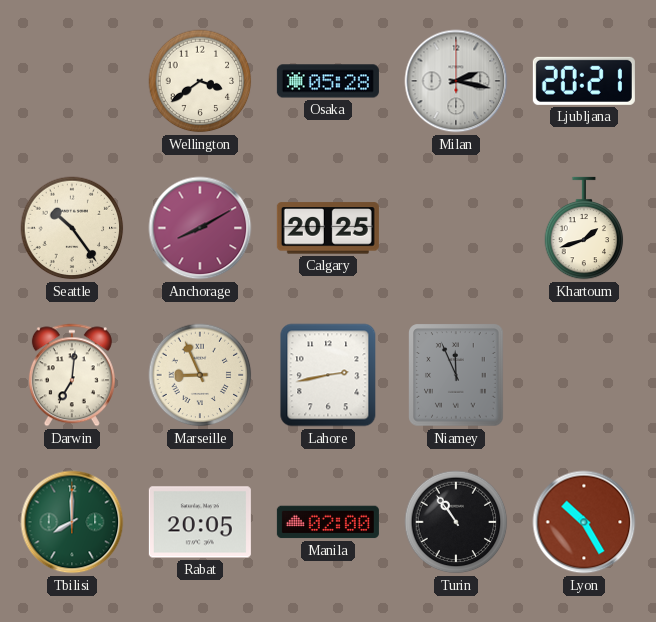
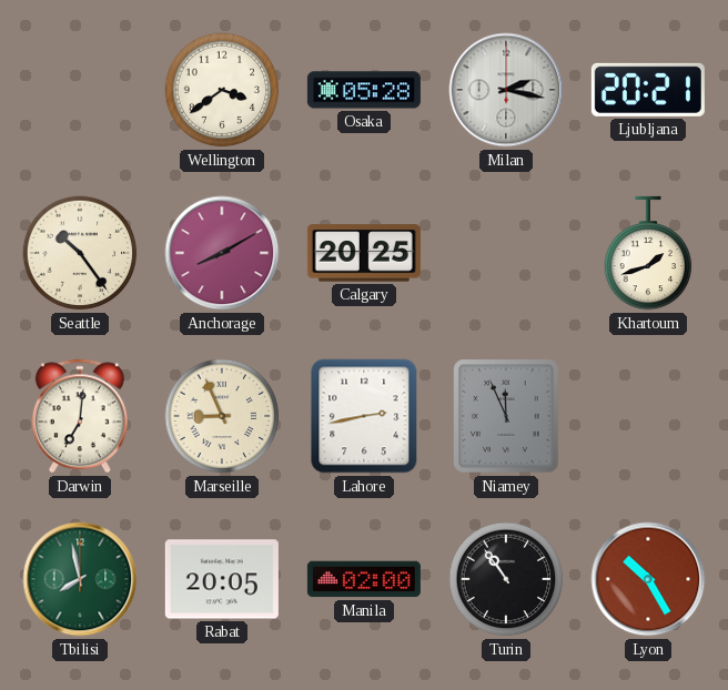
Tbilisi: 8:00 -> 7:58
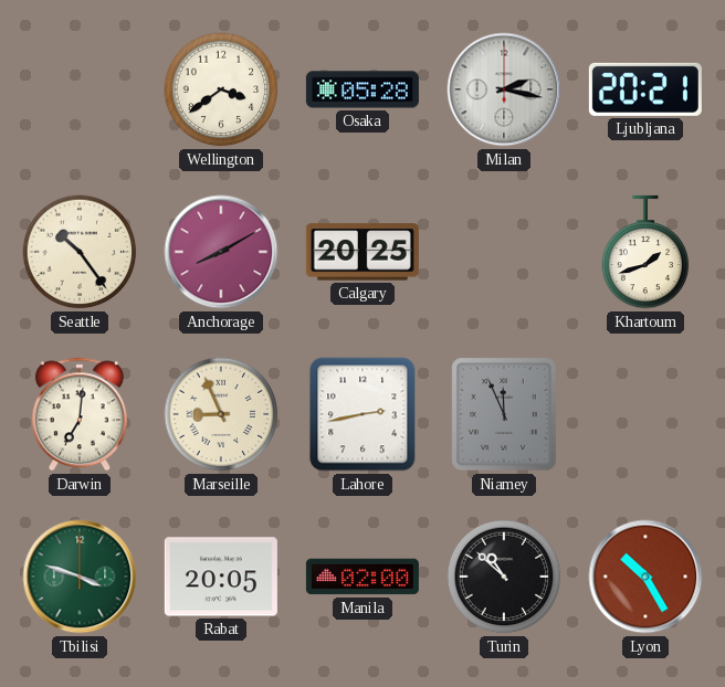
Tbilisi: 7:58 -> 3:48
Turin: 10:54 -> 10:52
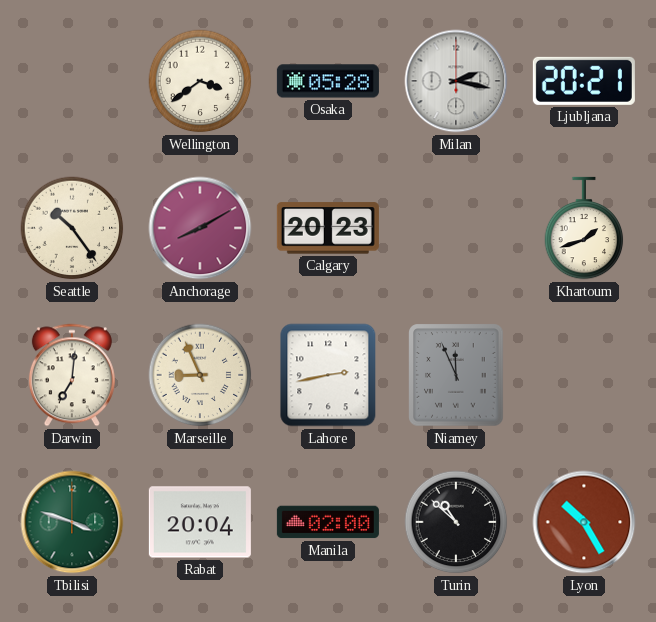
Calgary: 20:25 -> 20:23
Rabat: 20:05 -> 20:04
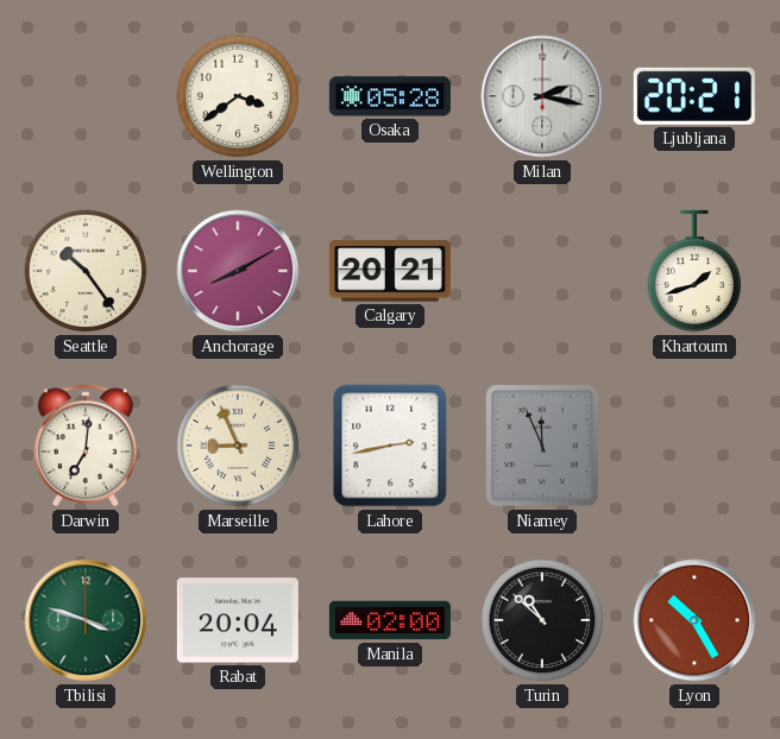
Calgary: 20:23 -> 20:21
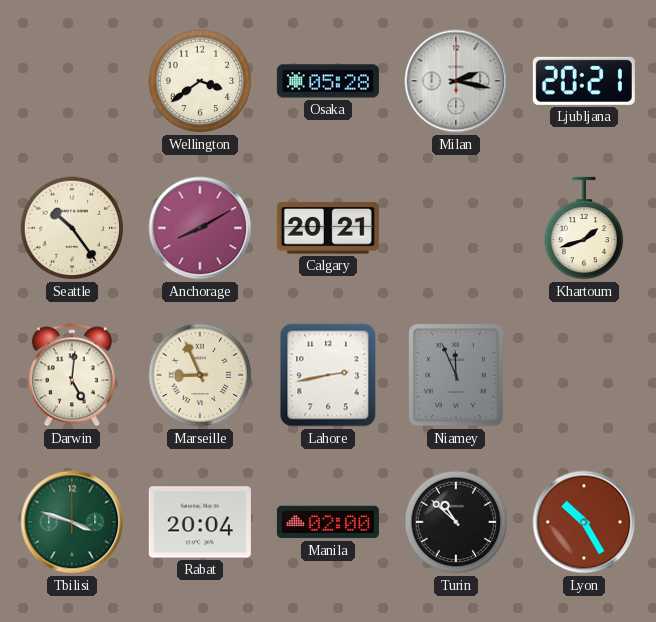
Darwin: 7:01 -> 5:01
